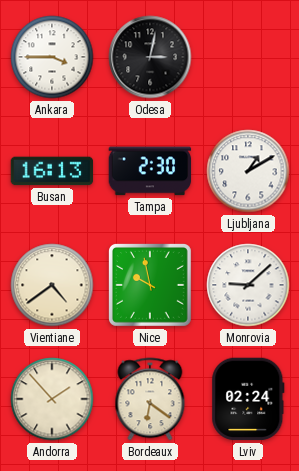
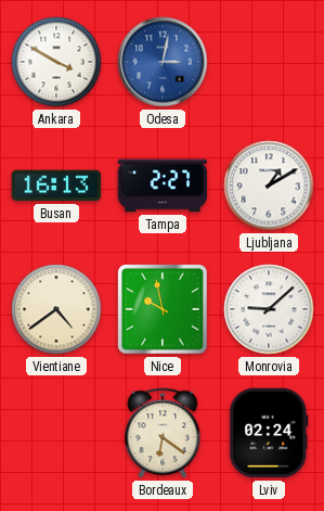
Ankara: 3:45 -> 3:50
Odesa dial: black -> blue
Tampa: 2:30 -> 2:27
Andorra: 1:53 -> none
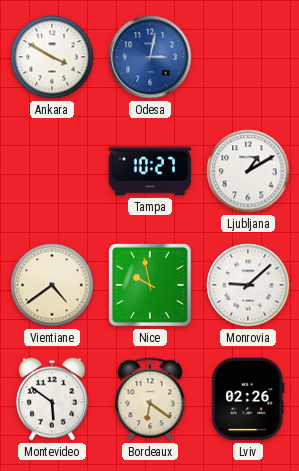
Busan: 16:13 -> none
Tampa: 2:27 -> 10:27
Montevideo: none -> 5:51
Lviv: 02:24 -> 02:26
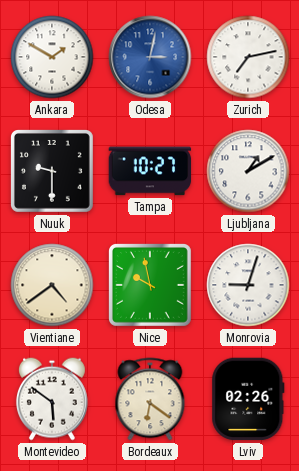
Ankara: 3:50 -> 1:50
Zurich: none -> 7:13
Nuuk: none -> 9:30
Monrovia: 9:08 -> 9:03
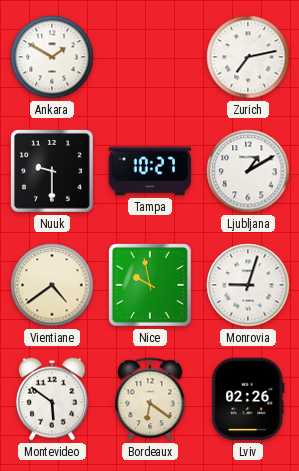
Odesa: 3:02 -> none
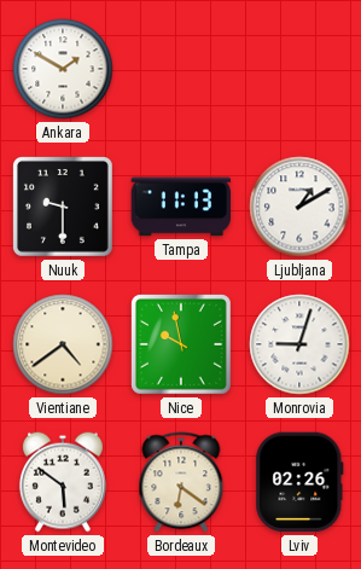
Zurich: 7:13 -> none
Tampa: 10:27 -> 11:13
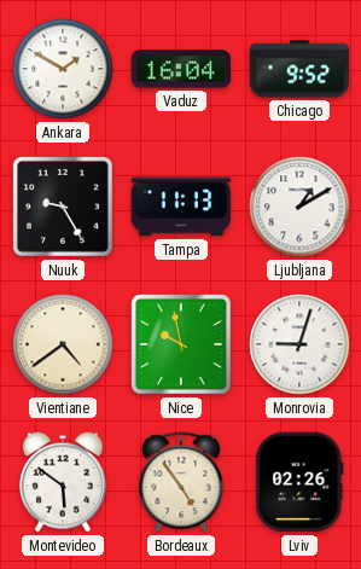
Vaduz: none -> 16:04
Chicago: none -> 9:52
Nuuk: 9:30 -> 9:25
Bordeaux: 6:21 -> 4:54
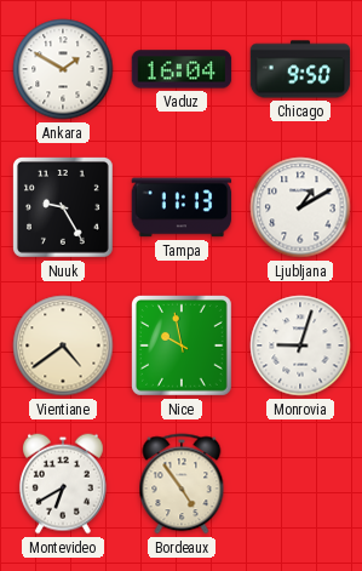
Chicago: 9:52 -> 9:50
Montevideo: 5:51 -> 6:40
Lviv: 02:26 -> none
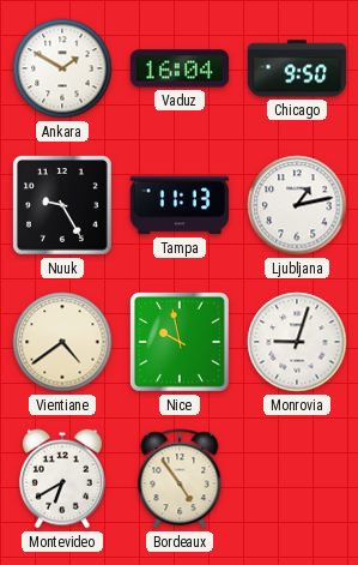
Ljubljana: 1:10 -> 1:13
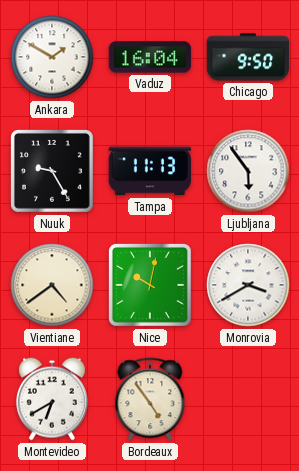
Ljubljana: 1:13 -> 5:54
Nice: 9:58 -> 10:02
Monrovia: 9:03 -> 3:40
